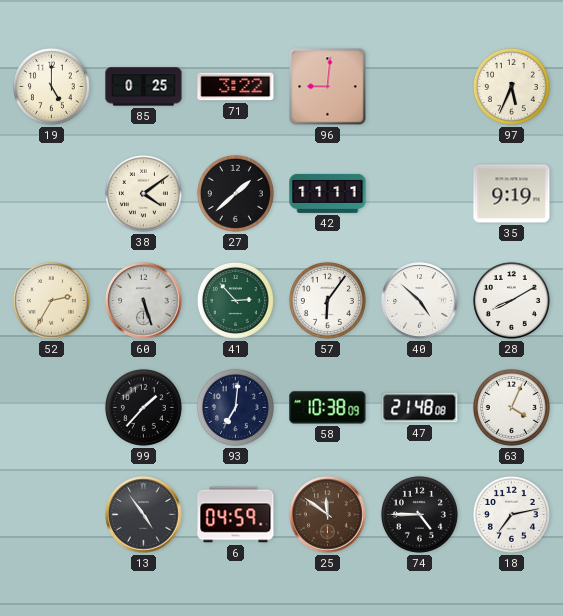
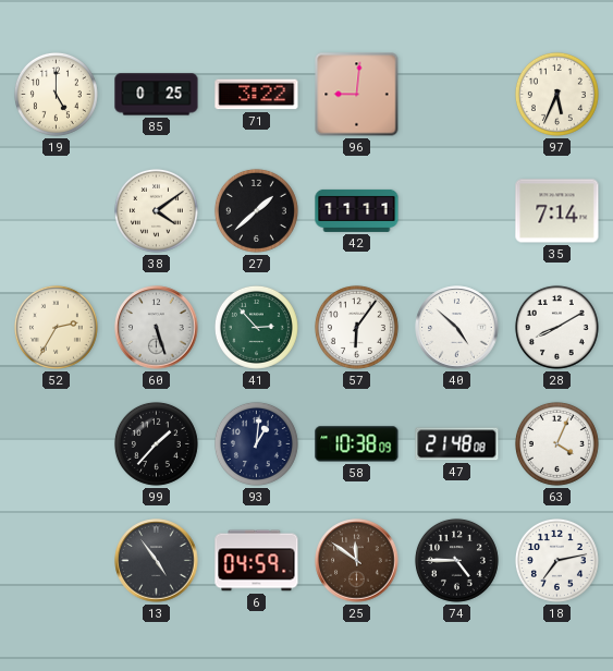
35: 9:19 -> 7:14
93: 7:01 -> 1:01
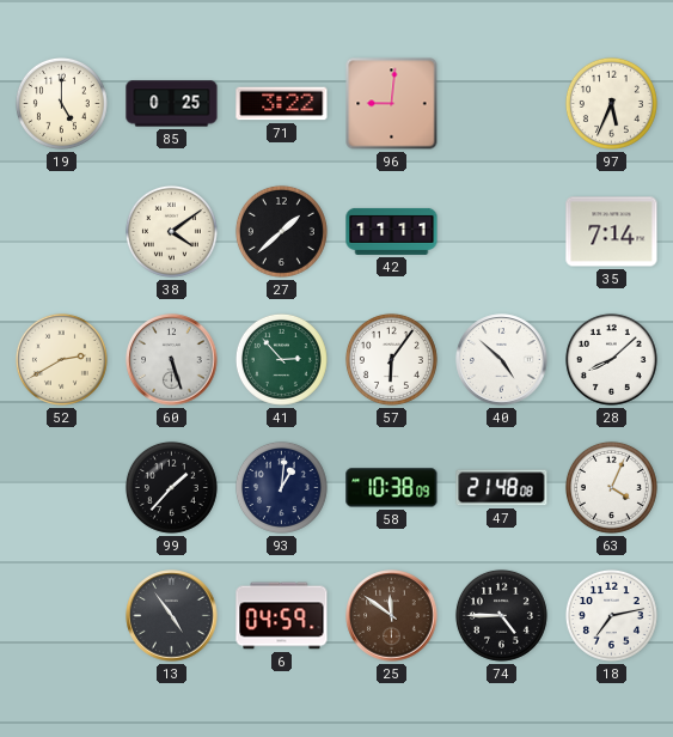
52: 2:35 -> 2:40
28: 8:10 -> 8:08
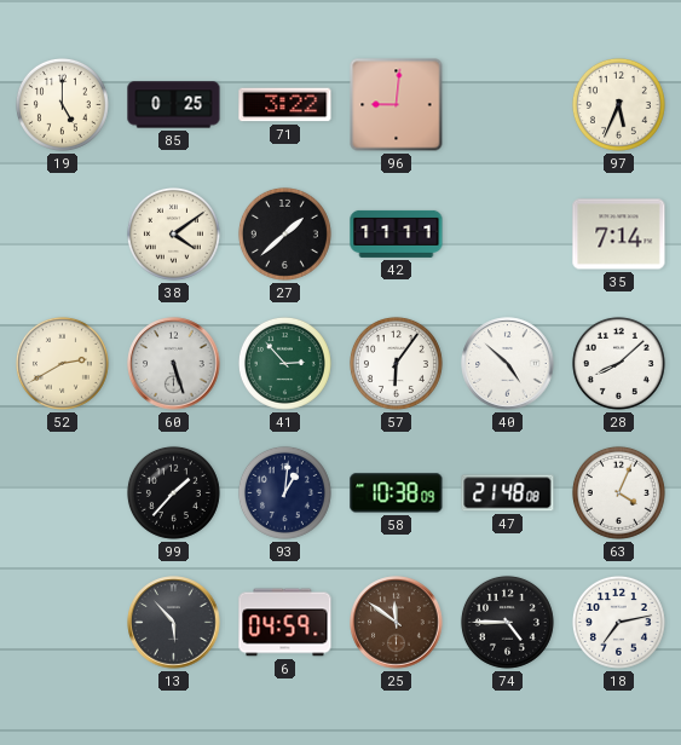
13: 4:54 -> 5:53
